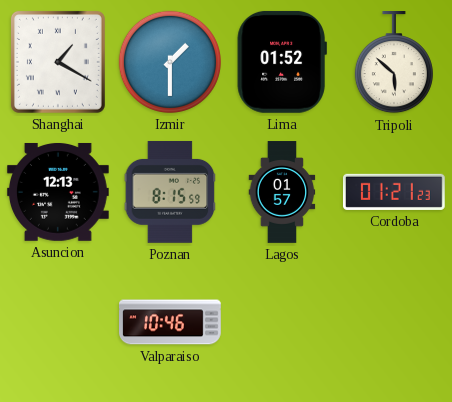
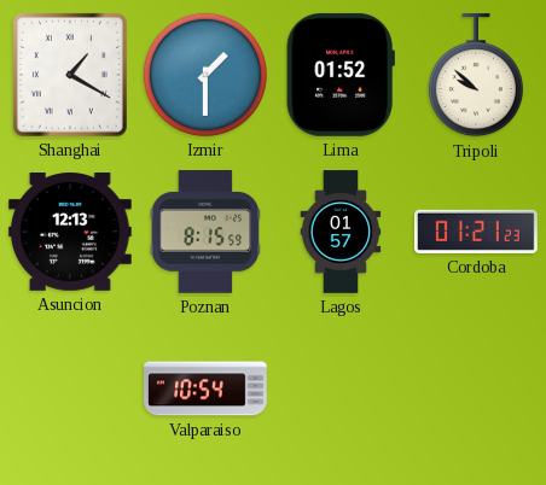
Tripoli: 5:52 -> 9:52
Valparaiso: 10:46 -> 10:54
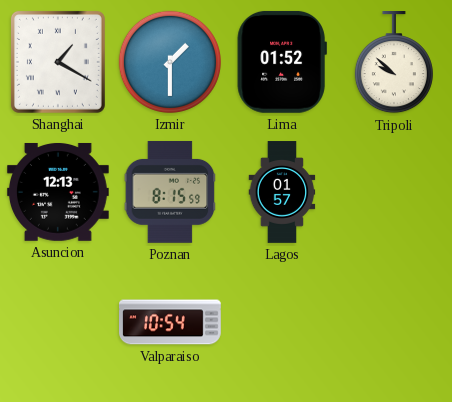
Cordoba: 01:21 -> none
